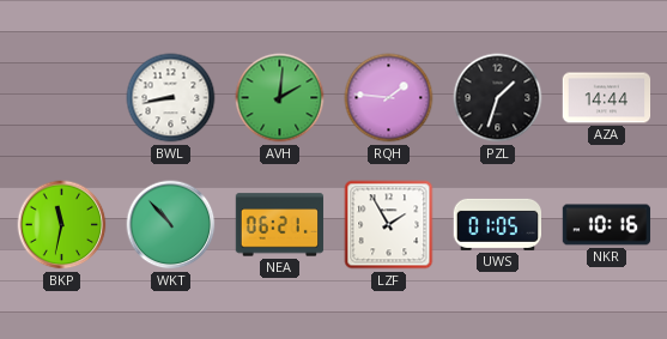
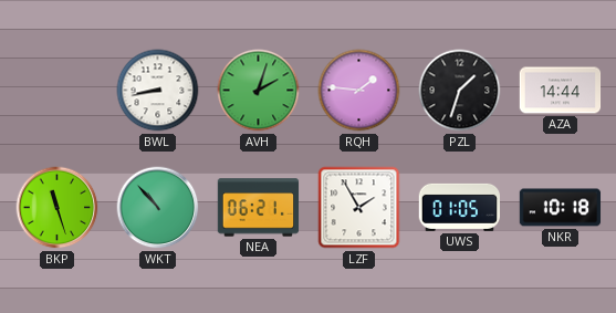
AVH: 2:01 -> 2:03
BKP: 11:32 -> 11:27
NKR: 10:16 -> 10:18
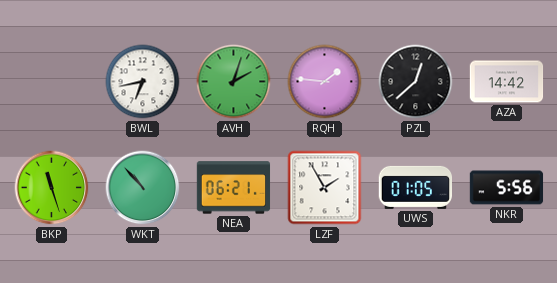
BWL: 8:43 -> 6:43
PZL: 1:33 -> 12:38
AZA: 14:44 -> 14:42
NKR: 10:18 -> 5:56
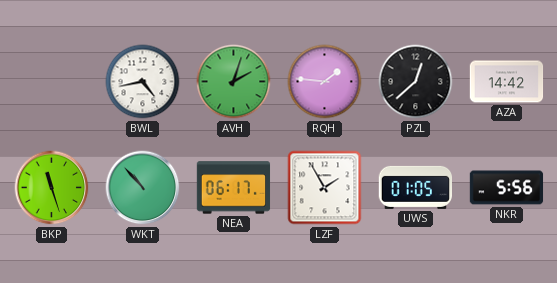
BWL: 6:43 -> 4:43
NEA: 06:21 -> 06:17
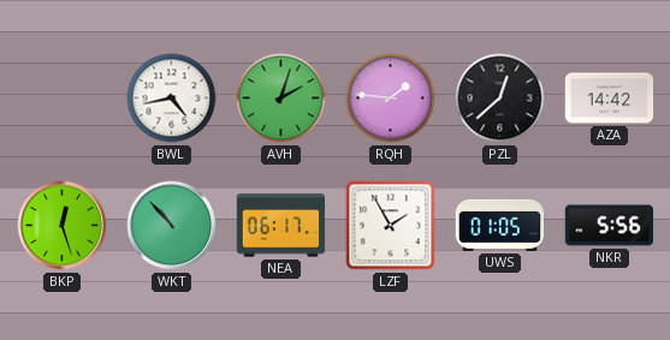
BKP: 11:27 -> 12:27
